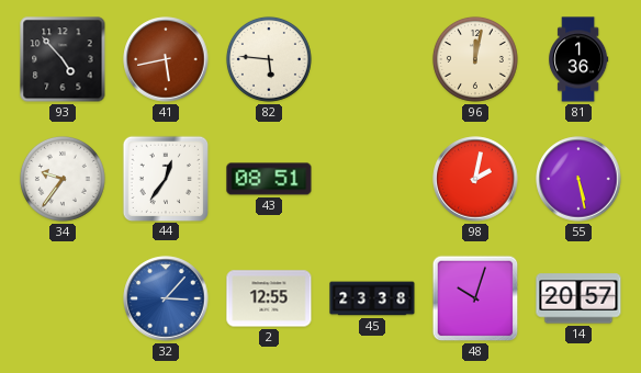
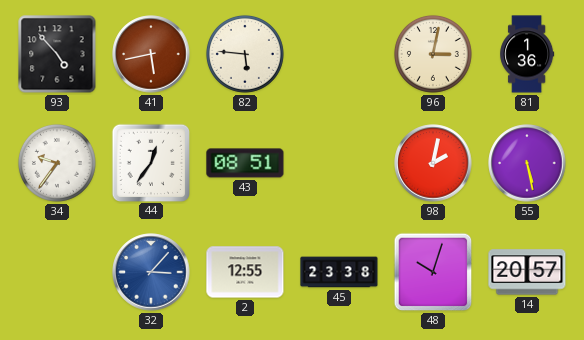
96: 12:02 -> 3:02
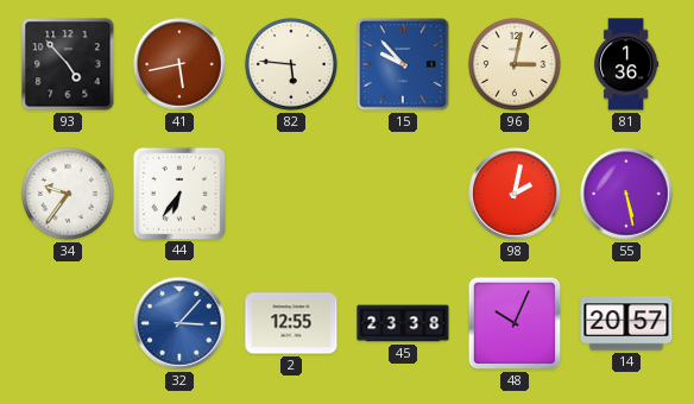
15: none -> 9:53
44: 12:36 -> 6:36
43: 08:51 -> none
48: 10:03 -> 10:04
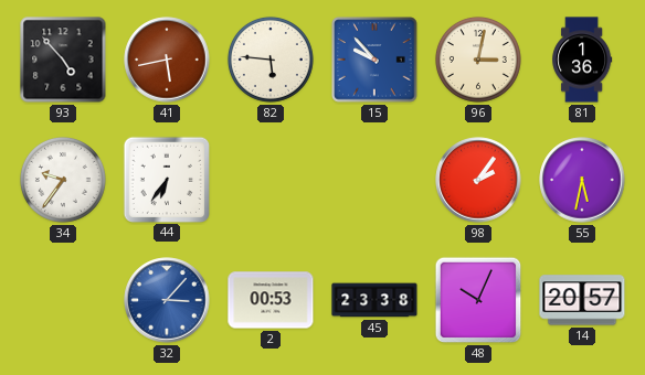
98: 2:02 -> 2:06
55: 5:28 -> 5:32
2: 12:55 -> 00:53
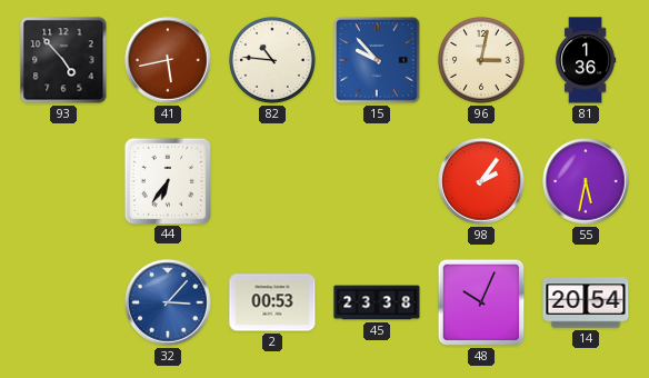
82: 5:46 -> 10:46
34: 9:36 -> none
14: 20:57 -> 20:54
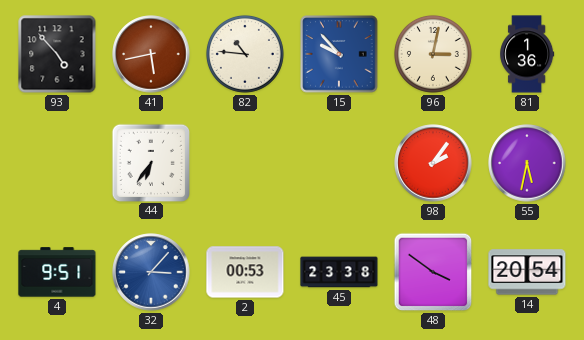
4: none -> 9:51
48: 10:04 -> 3:51
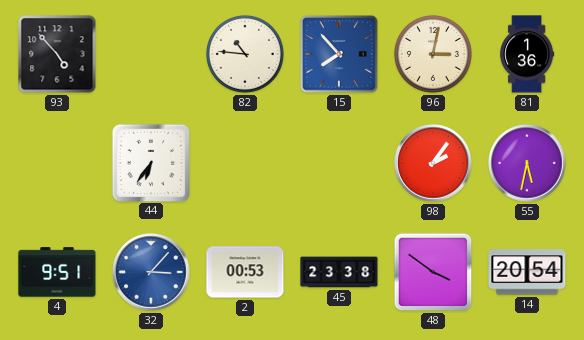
41: 5:43 -> none
15: 9:53 -> 7:53
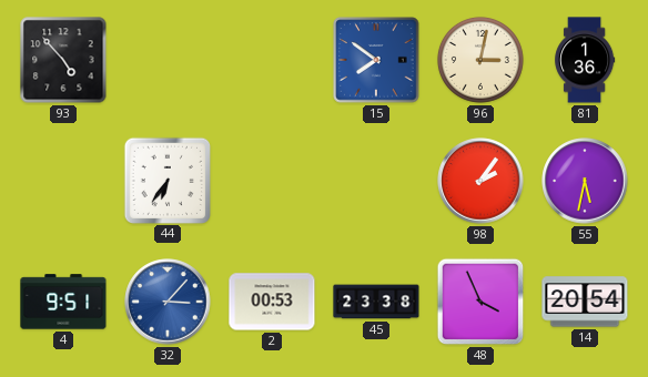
82: 10:46 -> none
15: 7:53 -> 7:51
48: 3:51 -> 3:56
